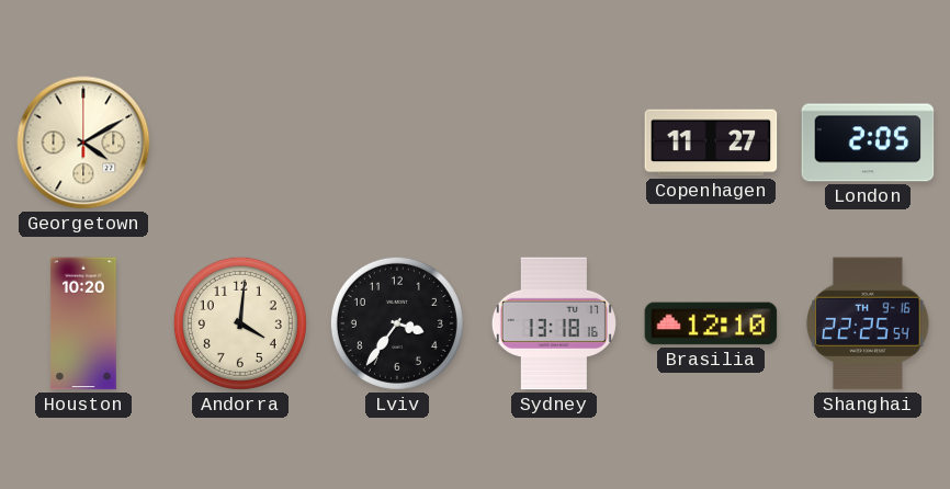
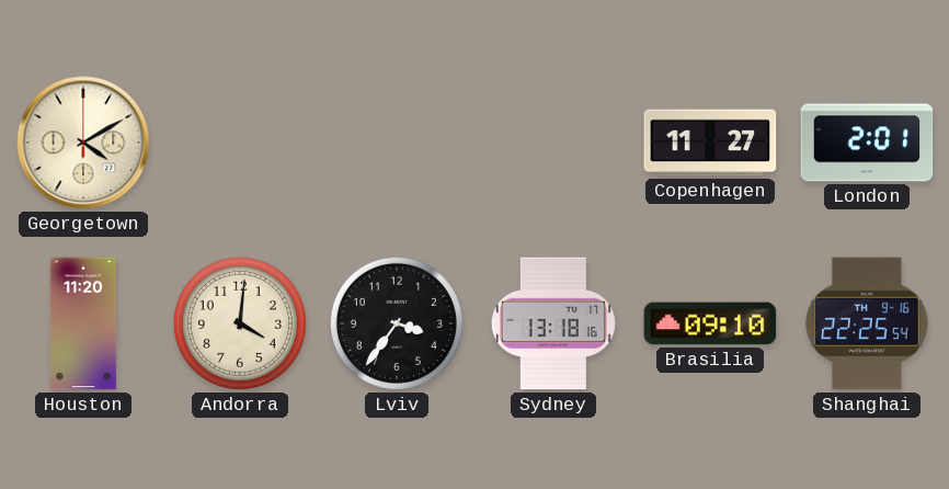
London: 2:05 -> 2:01
Houston: 10:20 -> 11:20
Brasilia: 12:10 -> 09:10
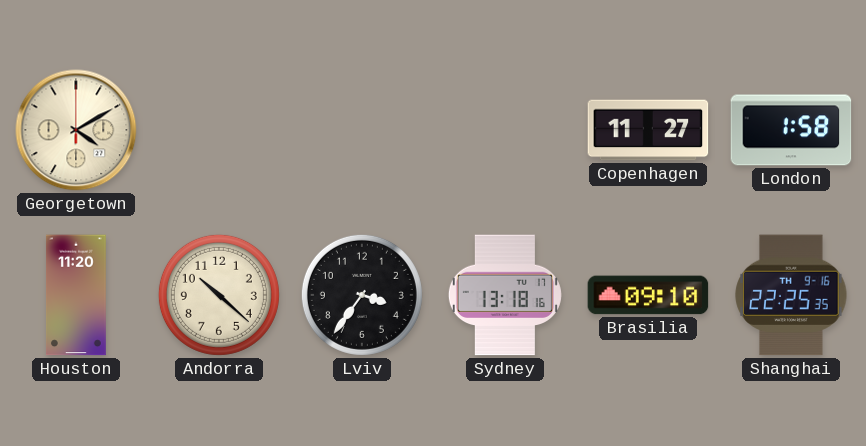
London: 2:01 -> 1:58
Andorra: 4:01 -> 10:22
Shanghai: 22:25:54 -> 22:25:35
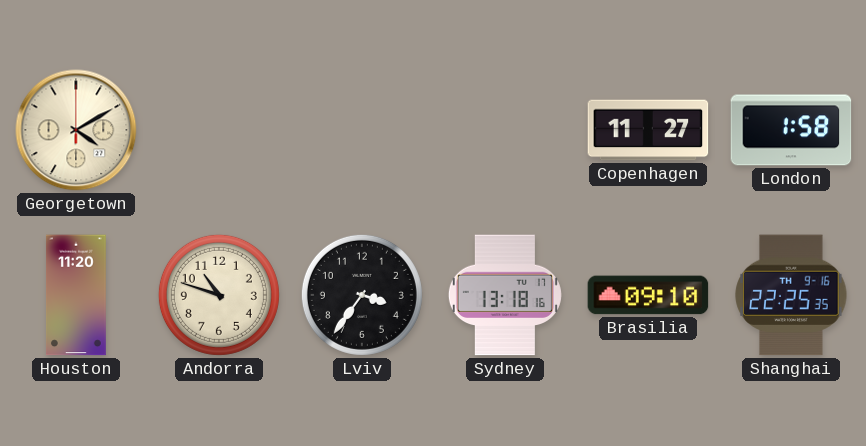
Andorra: 10:22 -> 10:48
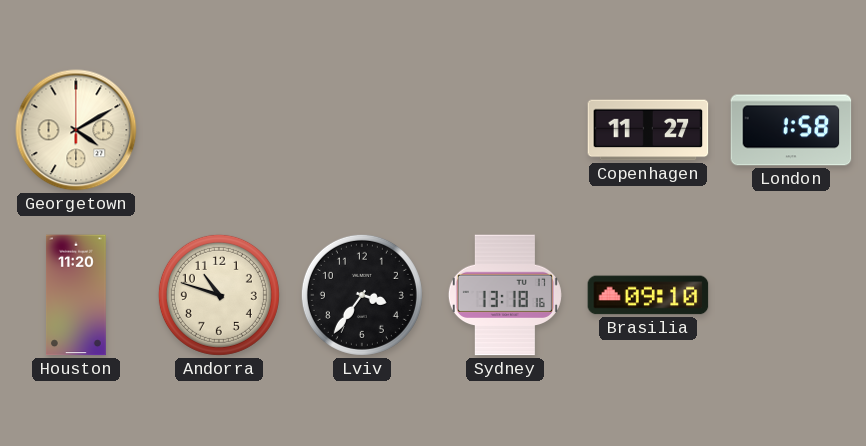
Shanghai: 22:25 -> none
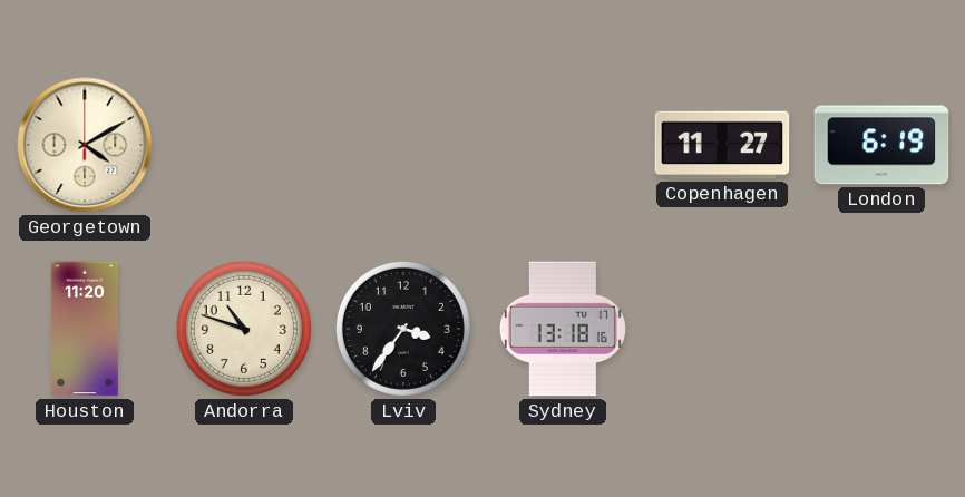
London: 1:58 -> 6:19
Brasilia: 09:10 -> none
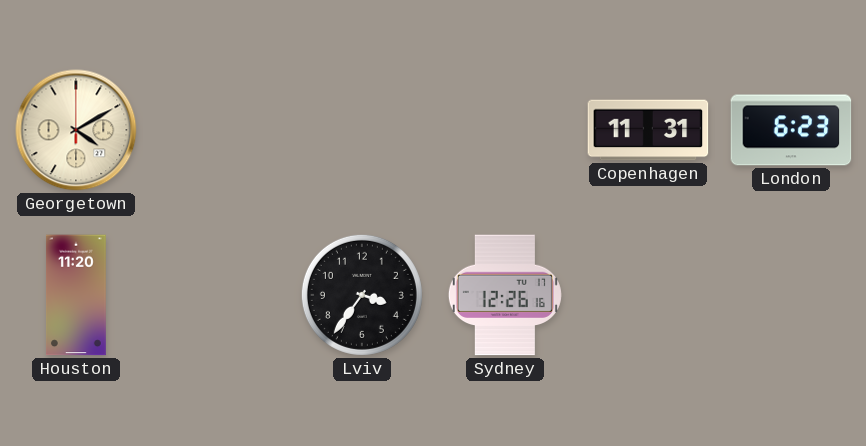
Copenhagen: 11:27 -> 11:31
London: 6:19 -> 6:23
Andorra: 10:48 -> none
Sydney: 13:18 -> 12:26
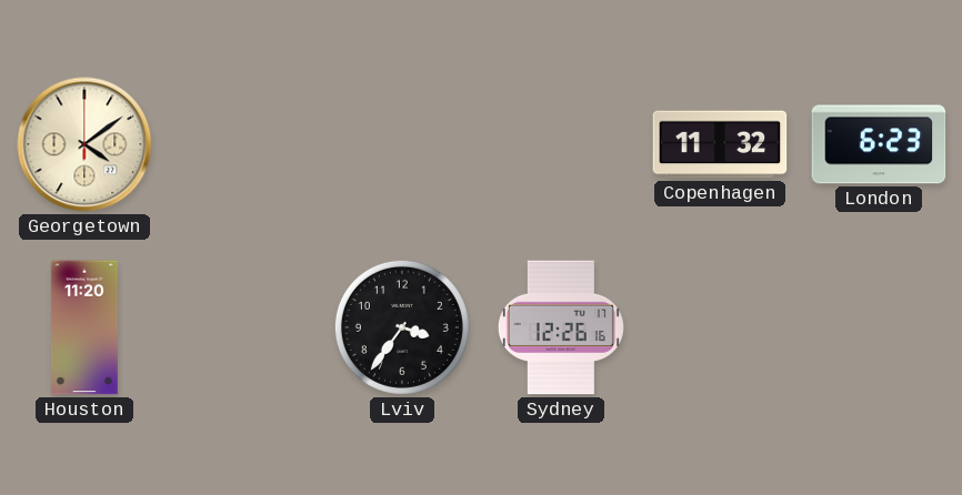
Georgetown: 4:10 -> 4:09
Copenhagen: 11:31 -> 11:32
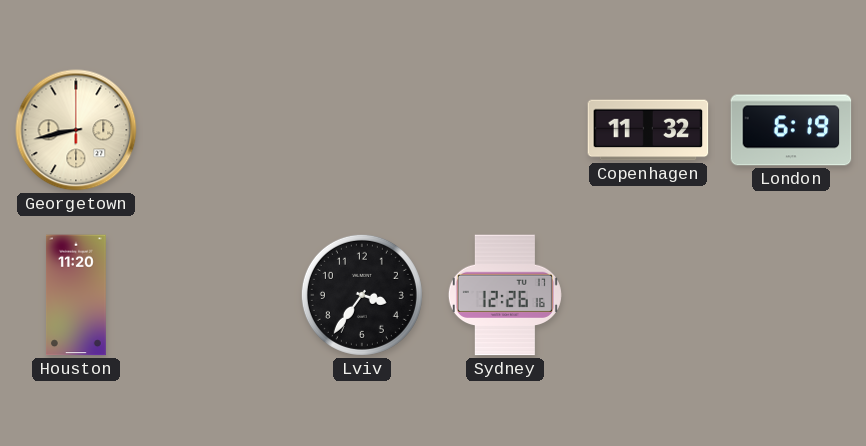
Georgetown: 4:09 -> 8:43
London: 6:23 -> 6:19
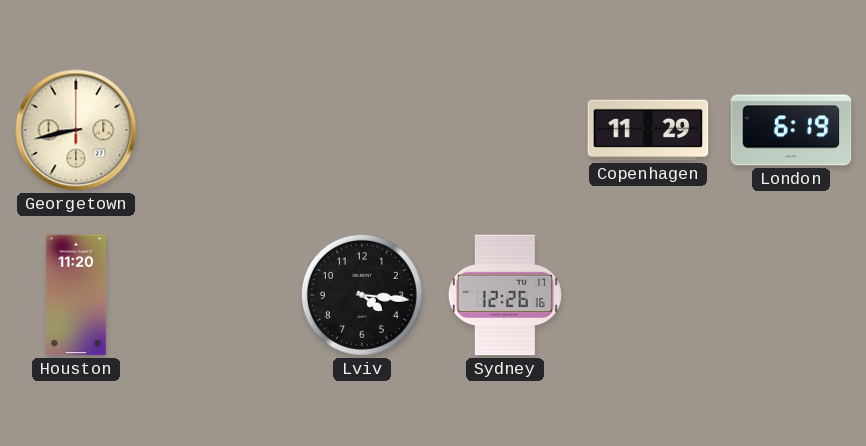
Copenhagen: 11:32 -> 11:29
Lviv: 3:36 -> 4:16
